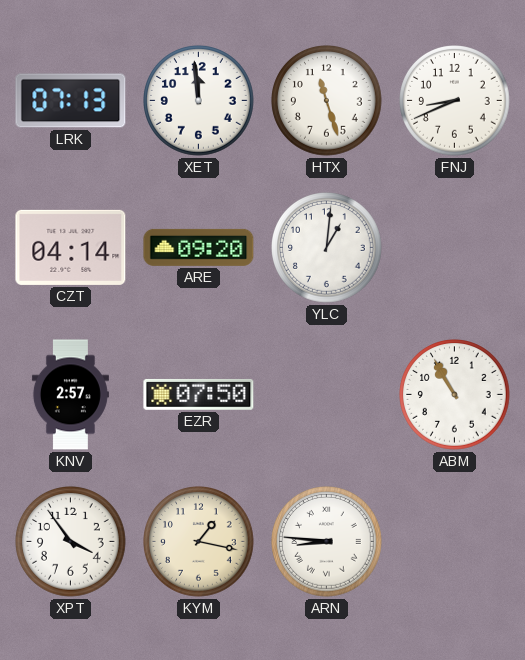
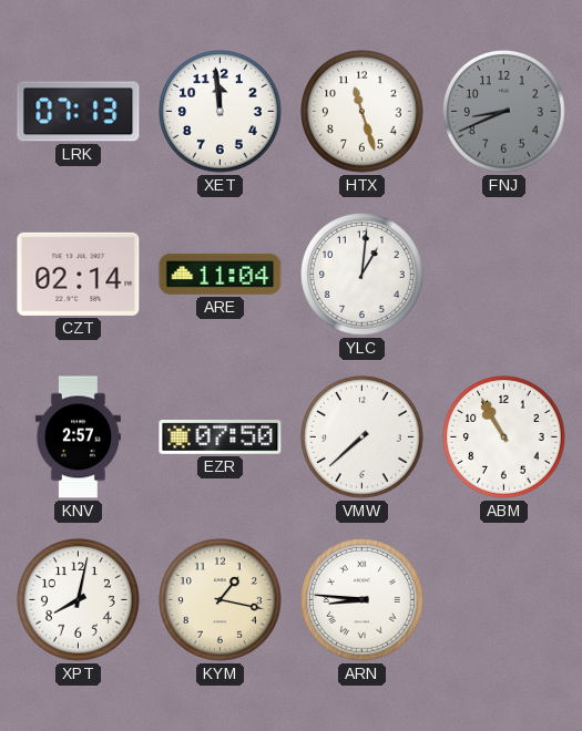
FNJ dial: white -> grey
CZT: 04:14 -> 02:14
ARE: 09:20 -> 11:04
VMW: none -> 7:38
XPT: 3:54 -> 8:02
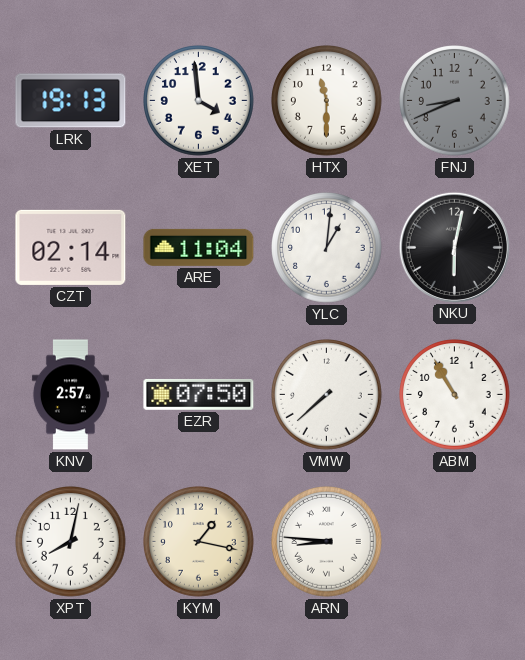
LRK: 07:13 -> 19:13
XET: 11:59 -> 3:59
HTX: 11:27 -> 11:30
NKU: none -> 6:02
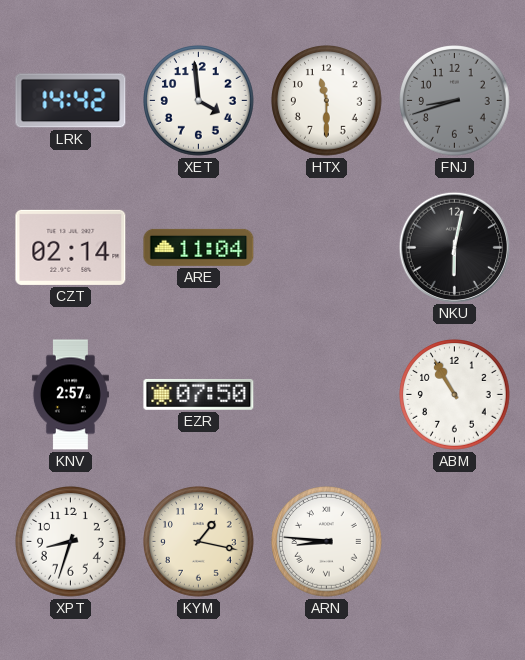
LRK: 19:13 -> 14:42
FNJ: 8:41 -> 8:42
YLC: 1:01 -> none
VMW: 7:38 -> none
XPT: 8:02 -> 8:33
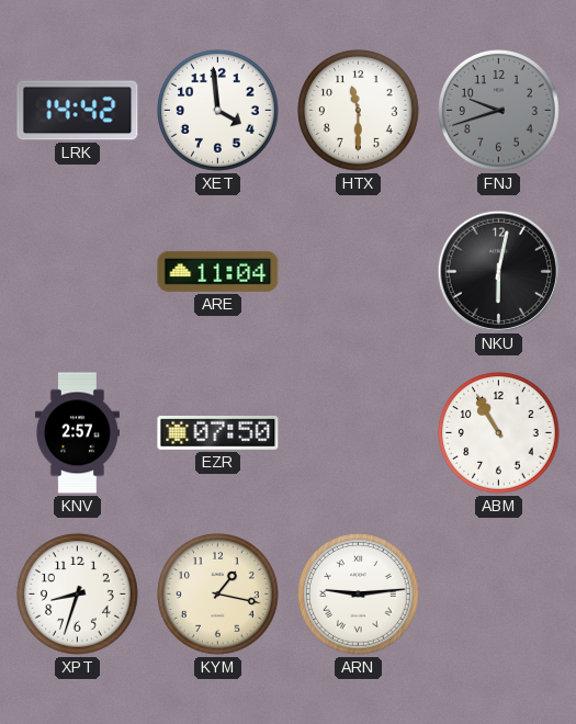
FNJ: 8:42 -> 9:42
CZT: 02:14 -> none
ARN: 8:46 -> 9:14
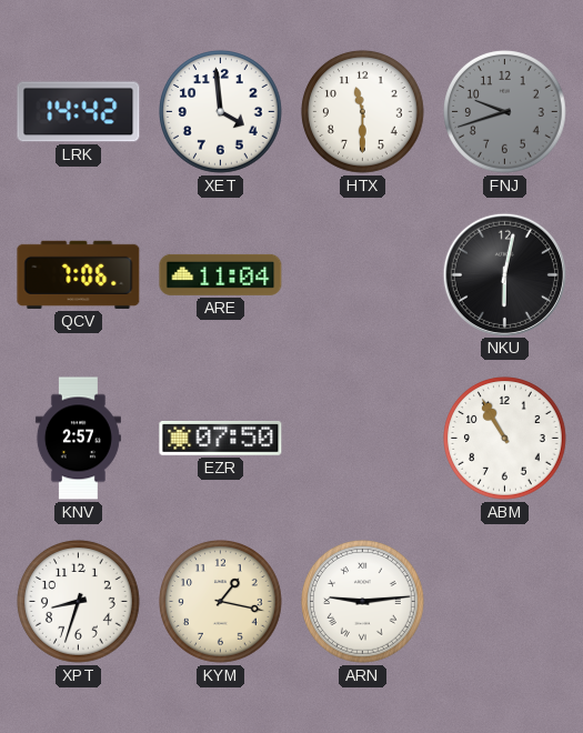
QCV: none -> 7:06
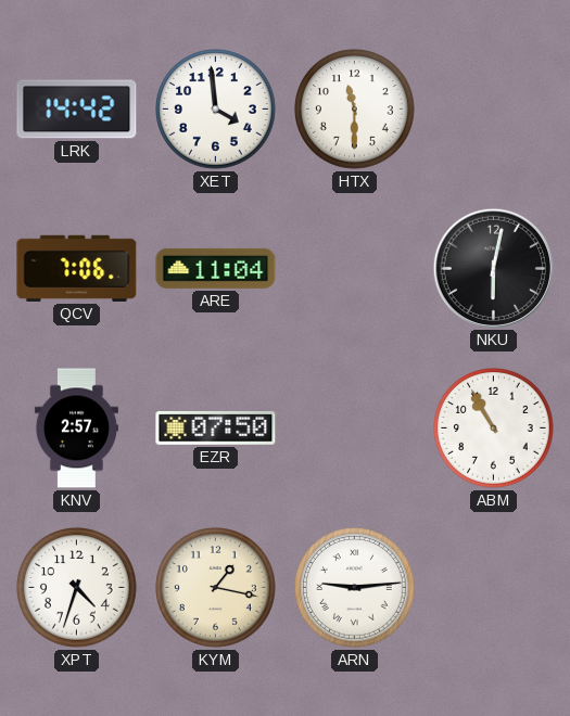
FNJ: 9:42 -> none
XPT: 8:33 -> 4:33
